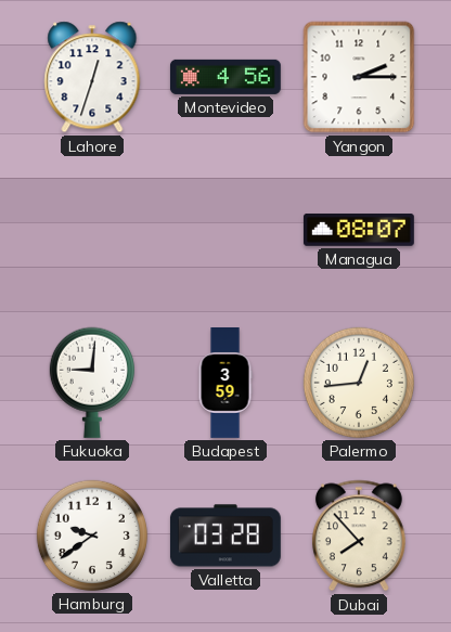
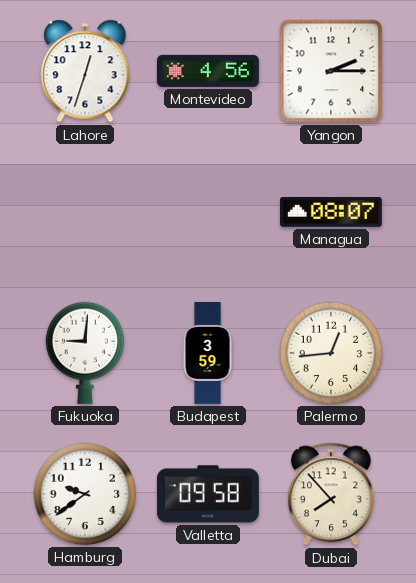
Valletta: 03:28 -> 09:58
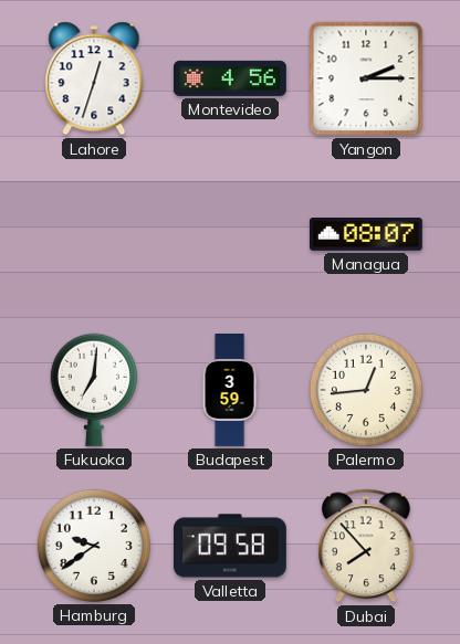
Fukuoka: 9:01 -> 7:01
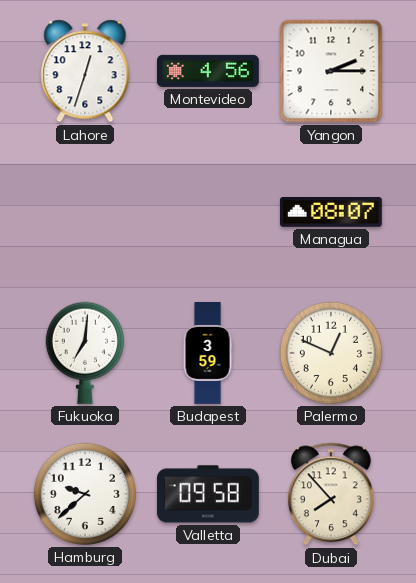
Palermo: 12:44 -> 12:49
Hamburg: 9:39 -> 9:38
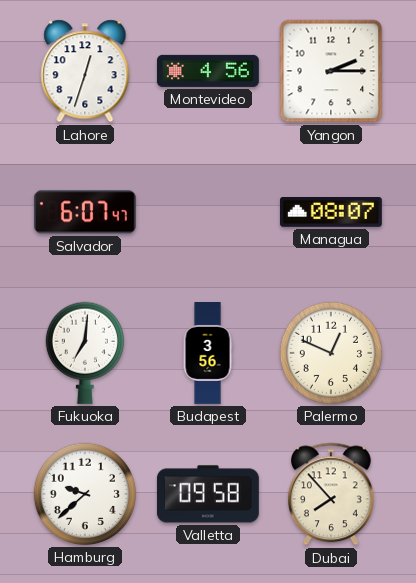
Salvador: none -> 6:07
Budapest: 3:59 -> 3:56
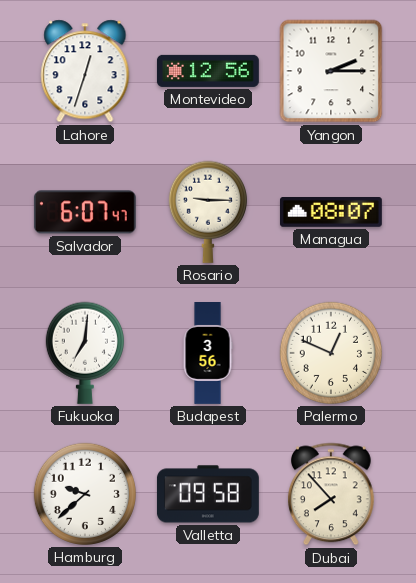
Montevideo: 4:56 -> 12:56
Rosario: none -> 9:15
